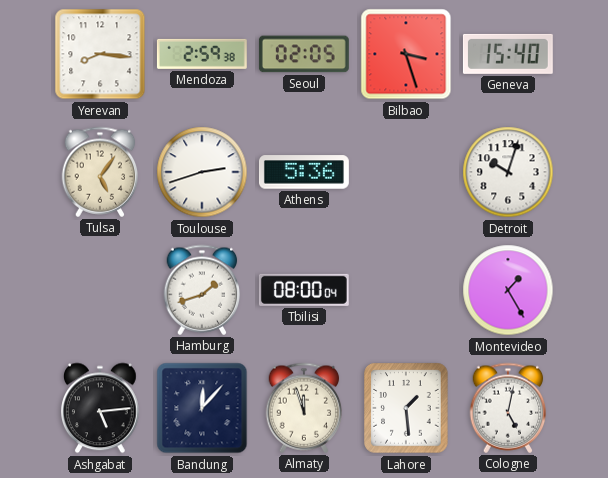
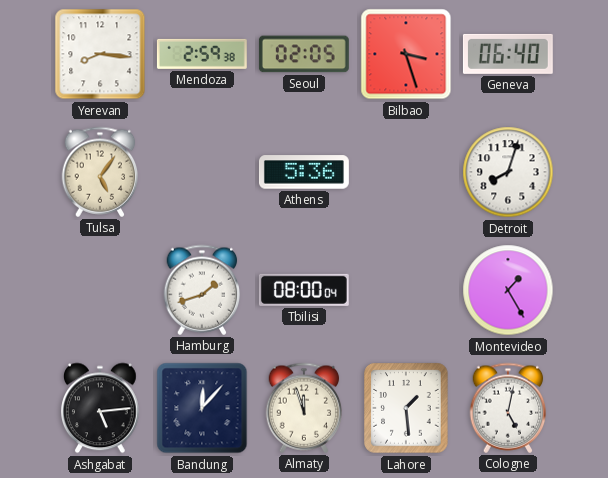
Geneva: 15:40 -> 06:40
Toulouse: 2:42 -> none
Detroit: 10:03 -> 8:03
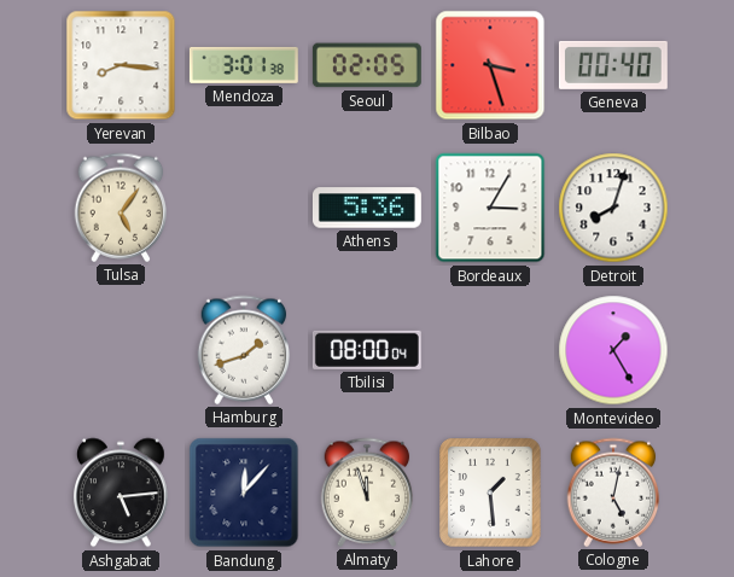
Mendoza: 2:59 -> 3:01
Geneva: 06:40 -> 00:40
Bordeaux: none -> 3:05
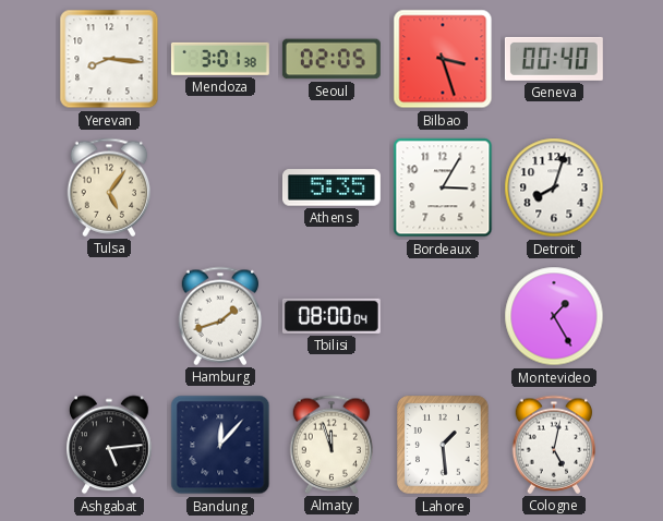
Athens: 5:36 -> 5:35
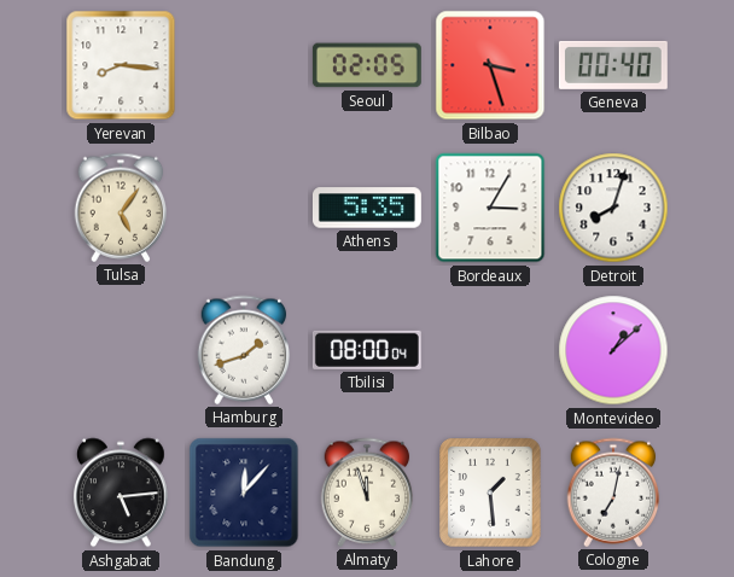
Mendoza: 3:01 -> none
Montevideo: 1:25 -> 1:08
Cologne: 5:02 -> 7:02
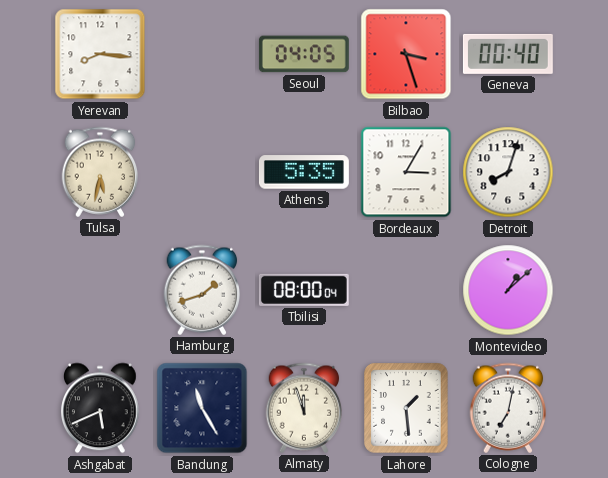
Seoul: 02:05 -> 04:05
Tulsa: 5:06 -> 5:32
Ashgabat: 5:14 -> 5:41
Bandung: 12:07 -> 11:25
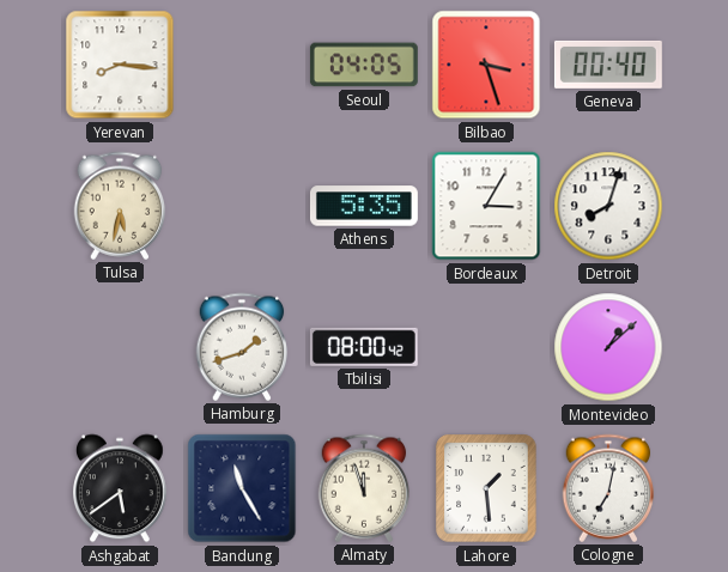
Tbilisi: 08:00:04 -> 08:00:42
Ashgabat: 5:41 -> 5:39
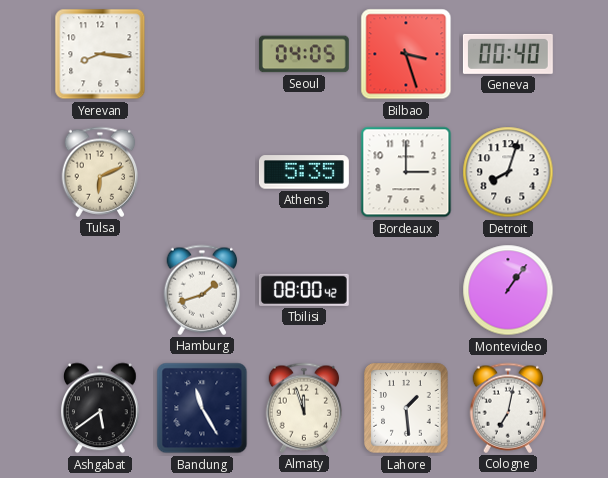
Tulsa: 5:32 -> 6:11
Bordeaux: 3:05 -> 3:00
Montevideo: 1:08 -> 1:06
